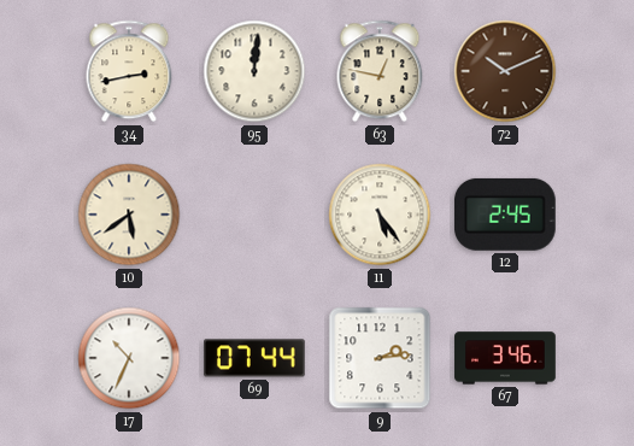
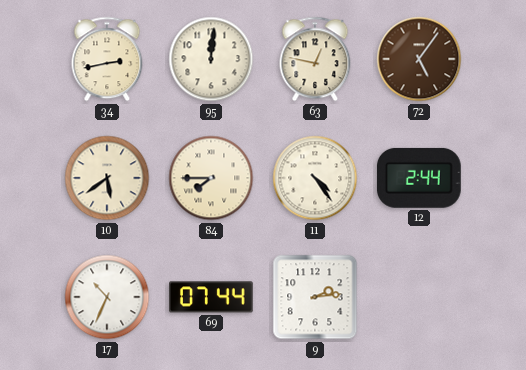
72: 10:11 -> 5:06
84: none -> 7:45
11: 5:24 -> 4:24
12: 2:45 -> 2:44
67: 3:46 -> none
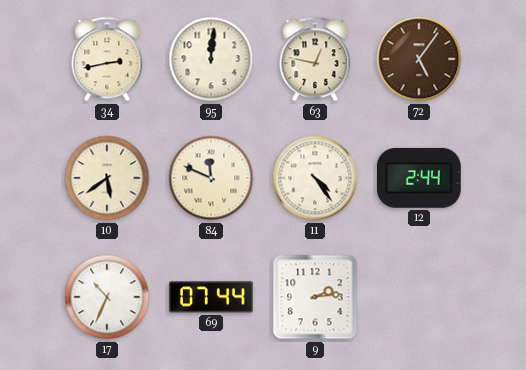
84: 7:45 -> 11:49
